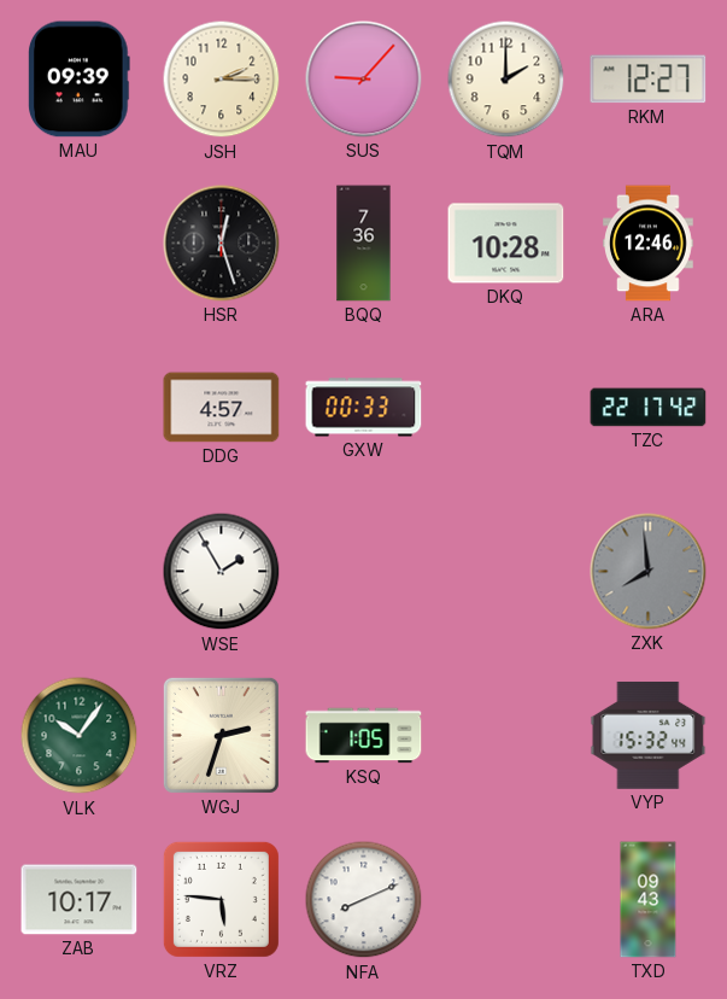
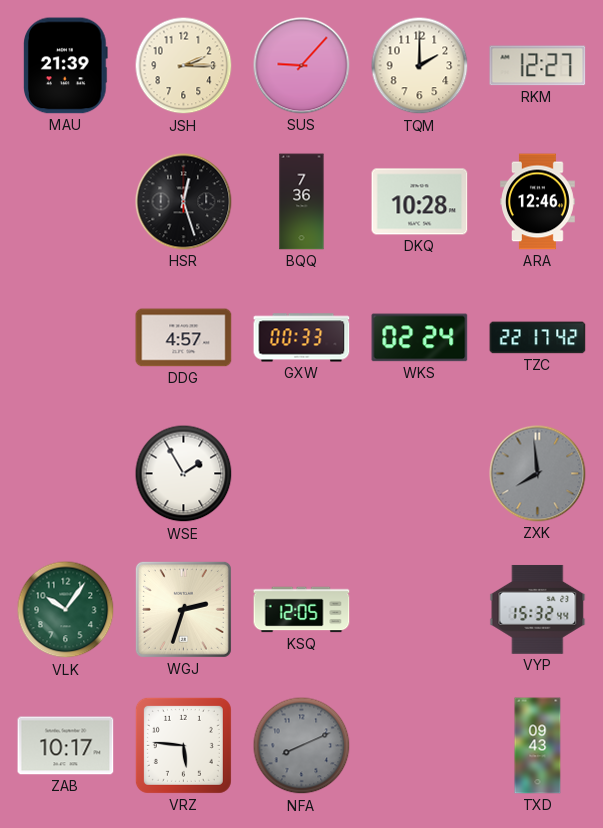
MAU: 09:39 -> 21:39
WKS: none -> 02:24
KSQ: 1:05 -> 12:05
NFA dial: white -> grey
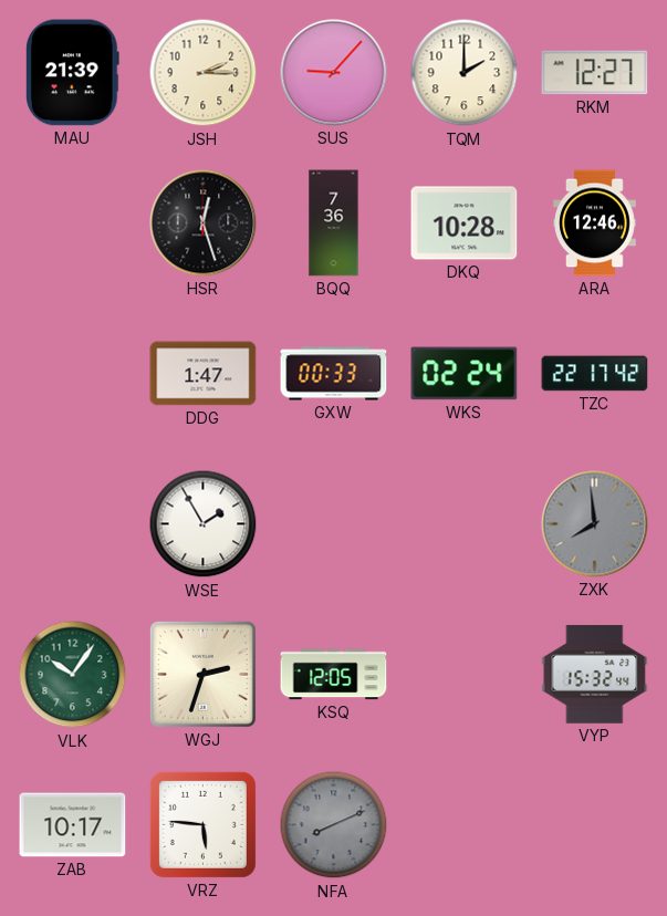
DDG: 4:57 -> 1:47
TXD: 09:43 -> none
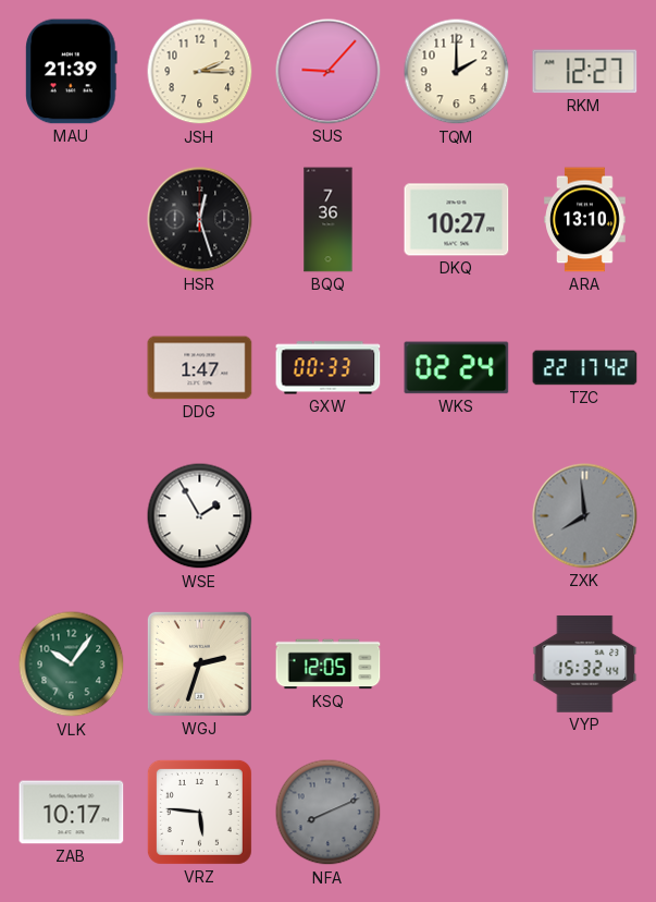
DKQ: 10:28 -> 10:27
ARA: 12:46 -> 13:10
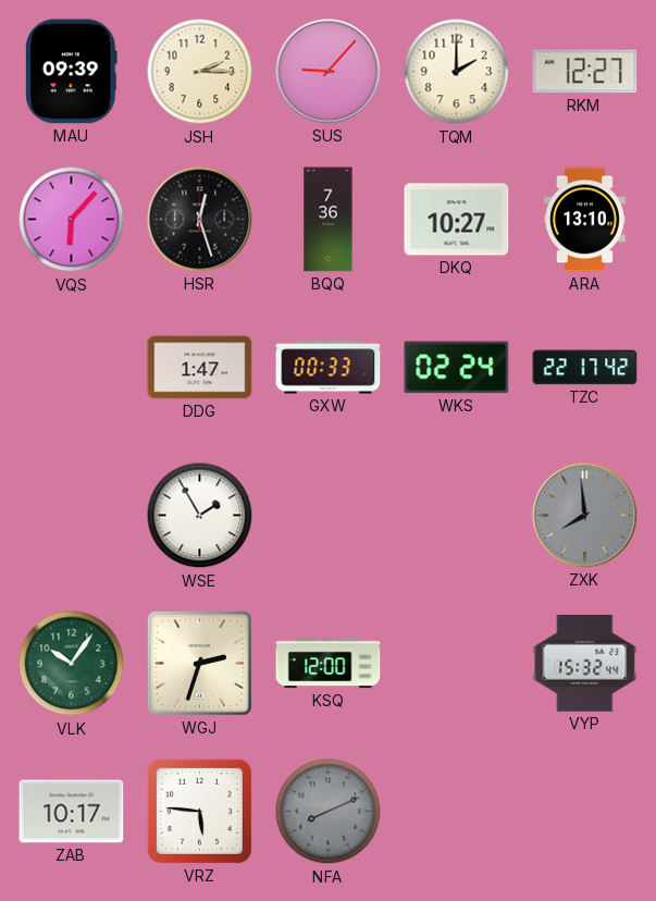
MAU: 21:39 -> 09:39
VQS: none -> 6:07
KSQ: 12:05 -> 12:00
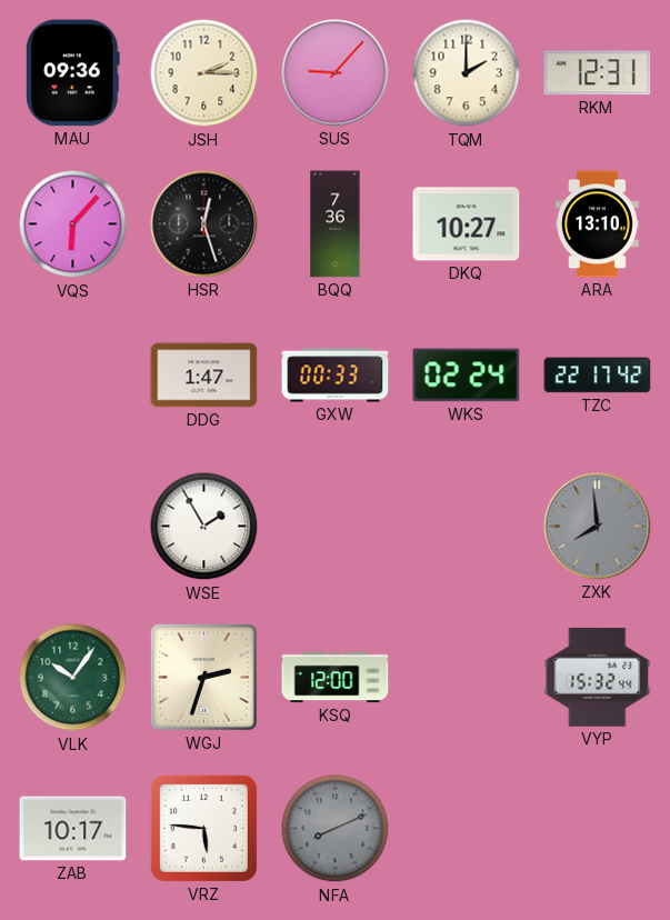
MAU: 09:39 -> 09:36
RKM: 12:27 -> 12:31
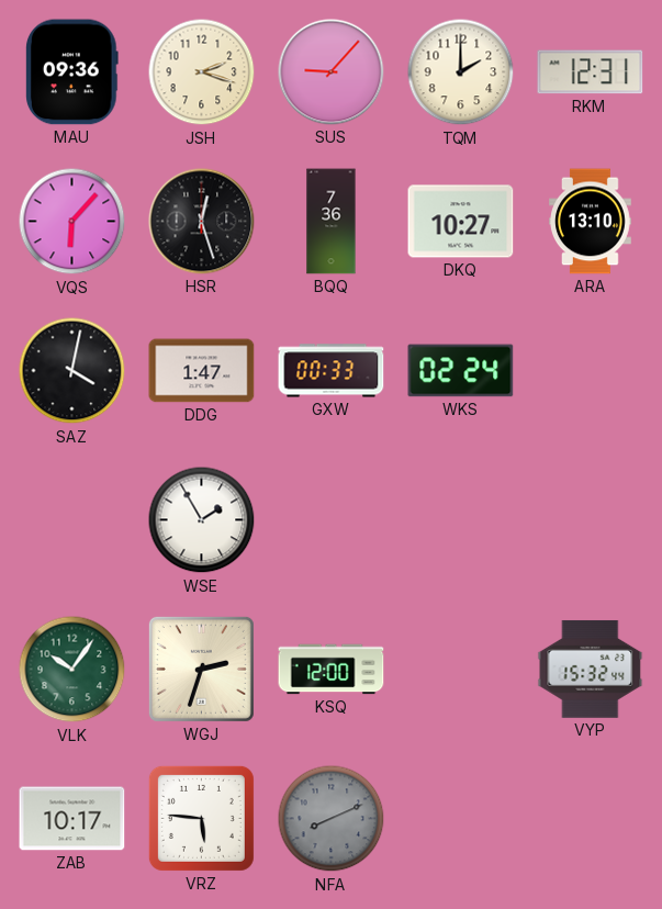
JSH: 2:15 -> 2:18
SAZ: none -> 4:02
TZC: 22:17 -> none
ZXK: 7:59 -> none
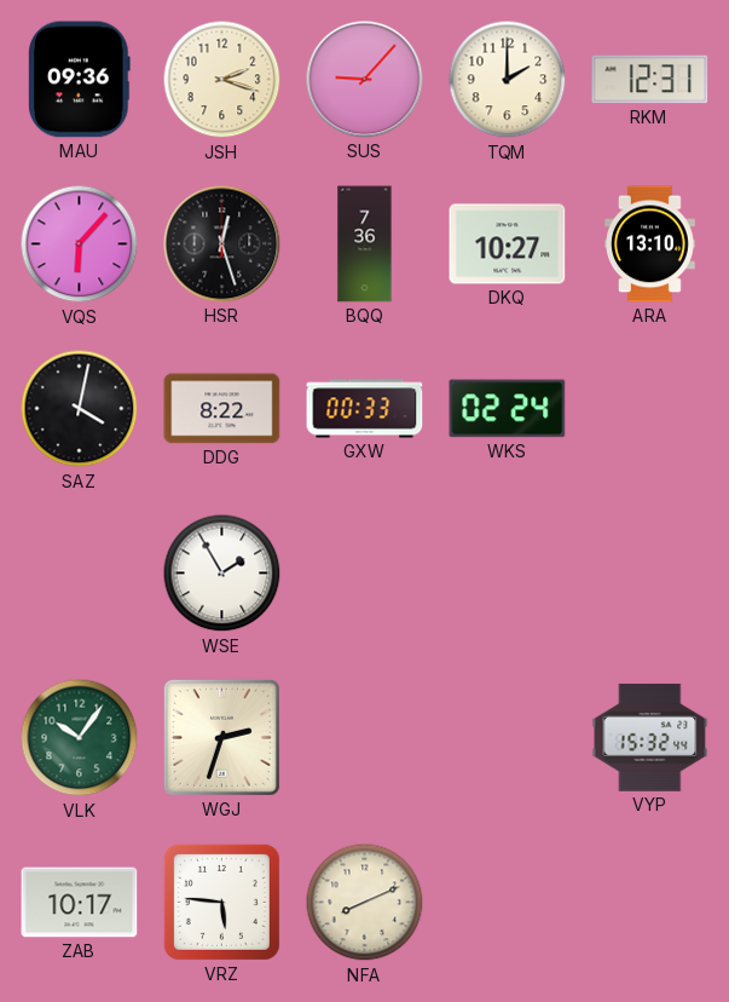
DDG: 1:47 -> 8:22
KSQ: 12:00 -> none
NFA dial: grey -> cream
